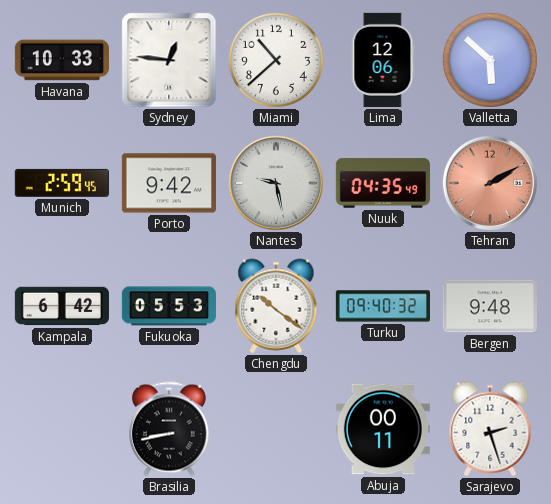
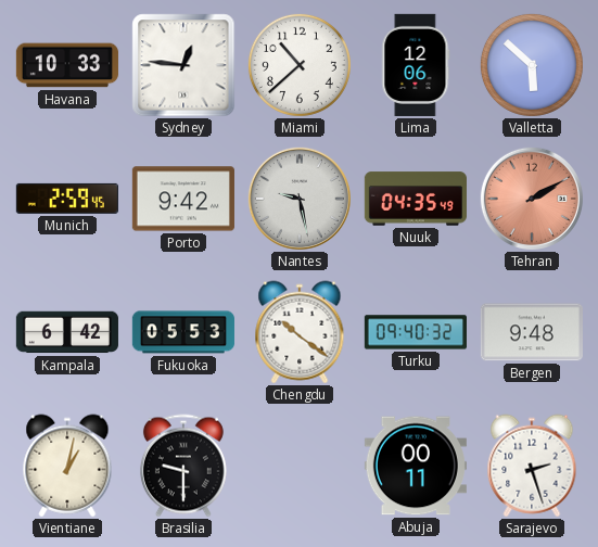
Vientiane: none -> 1:02
Brasilia: 8:43 -> 9:30
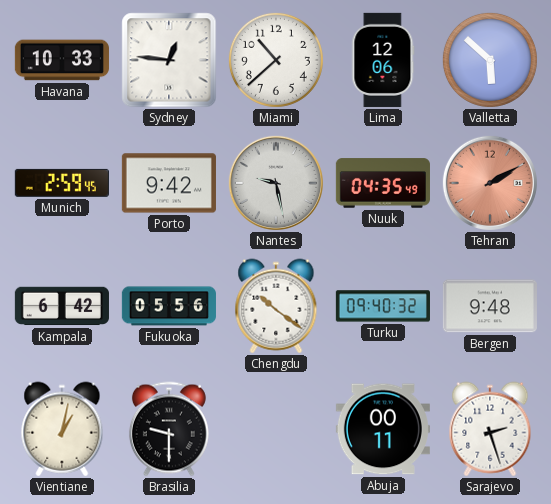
Fukuoka: 05:53 -> 05:56
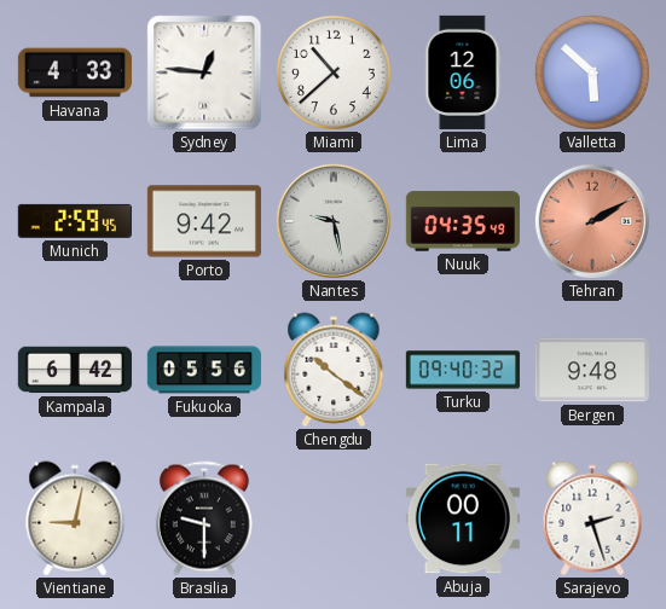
Havana: 10:33 -> 4:33
Vientiane: 1:02 -> 9:02
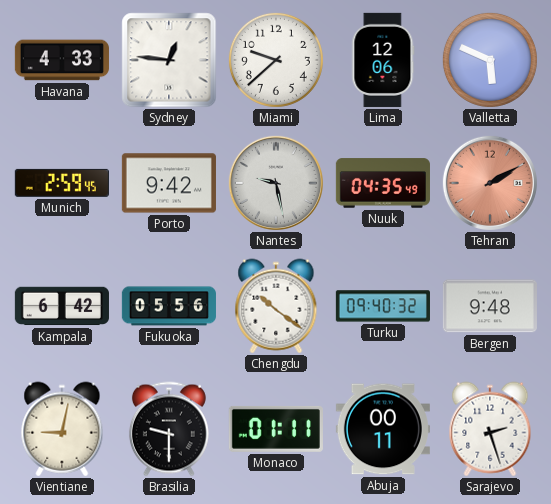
Miami: 10:38 -> 9:38
Valletta: 5:52 -> 5:49
Monaco: none -> 01:11
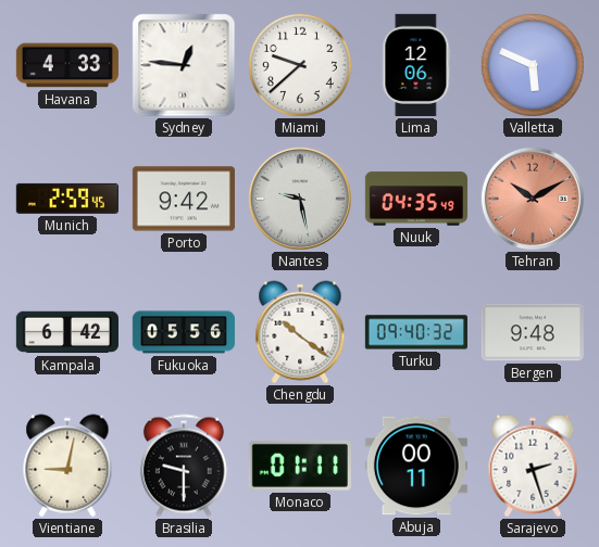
Tehran: 2:10 -> 10:10
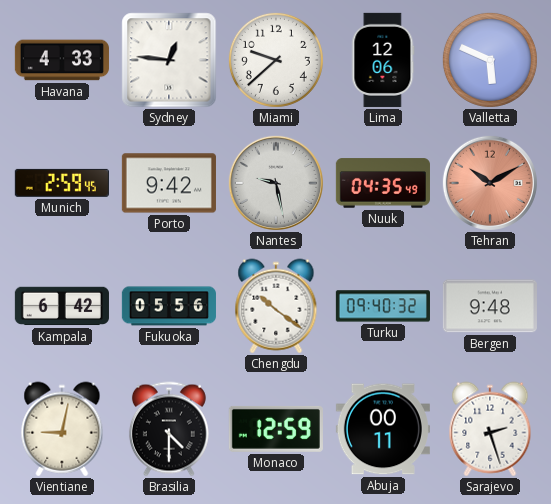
Brasilia: 9:30 -> 4:30
Monaco: 01:11 -> 12:59
